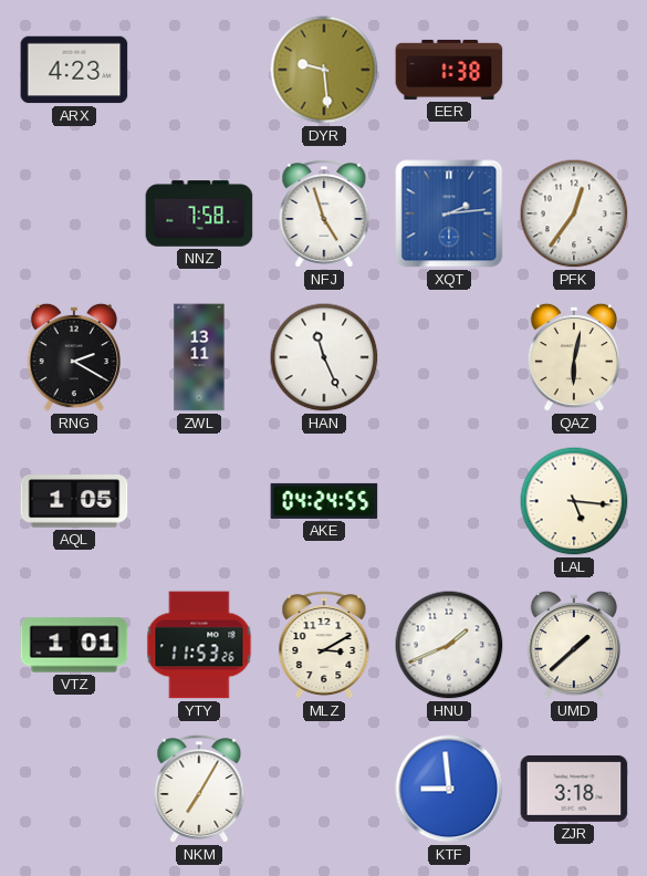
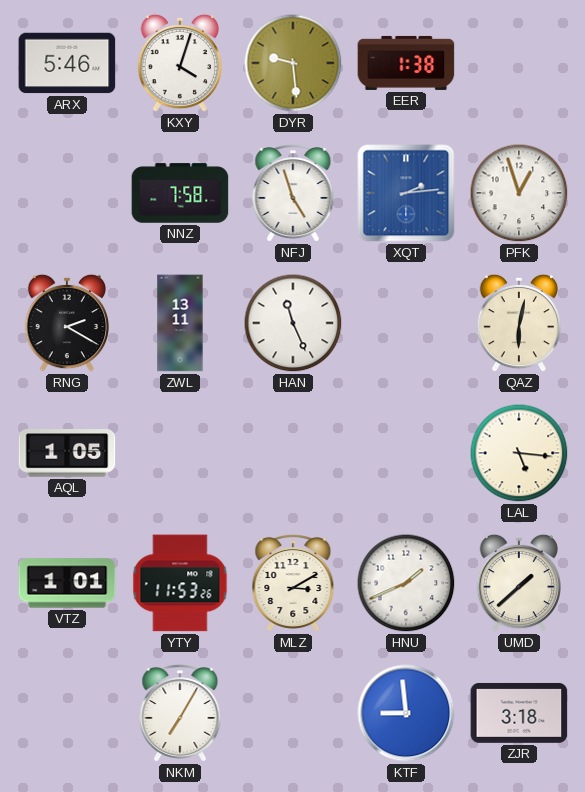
ARX: 4:23 -> 5:46
KXY: none -> 4:03
PFK: 12:36 -> 12:57
AKE: 04:24 -> none
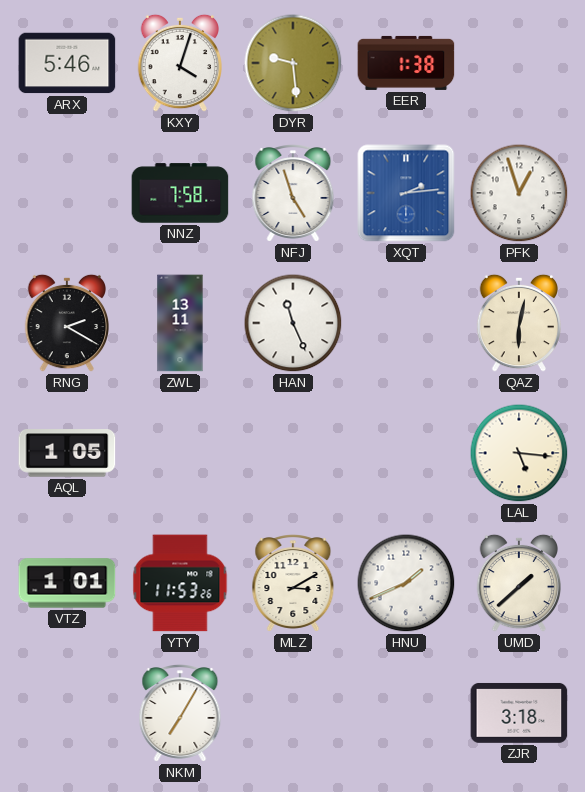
KTF: 8:59 -> none
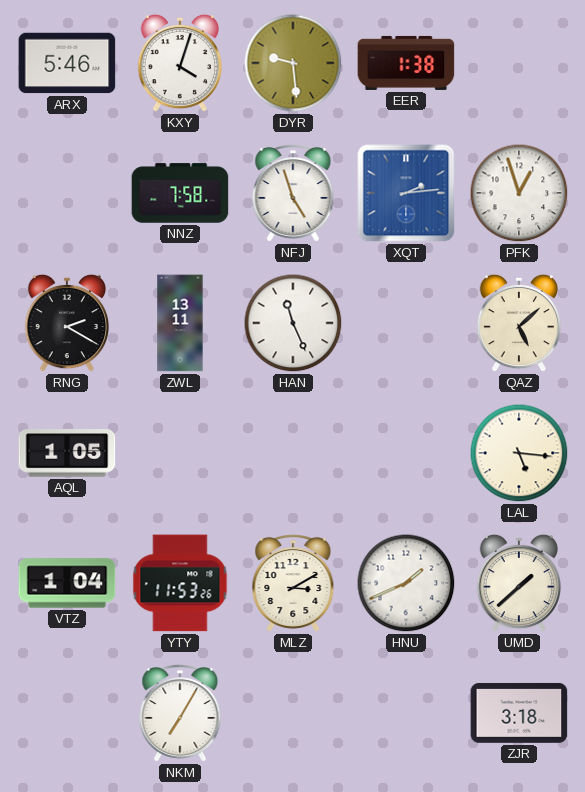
QAZ: 6:02 -> 5:08
VTZ: 1:01 -> 1:04
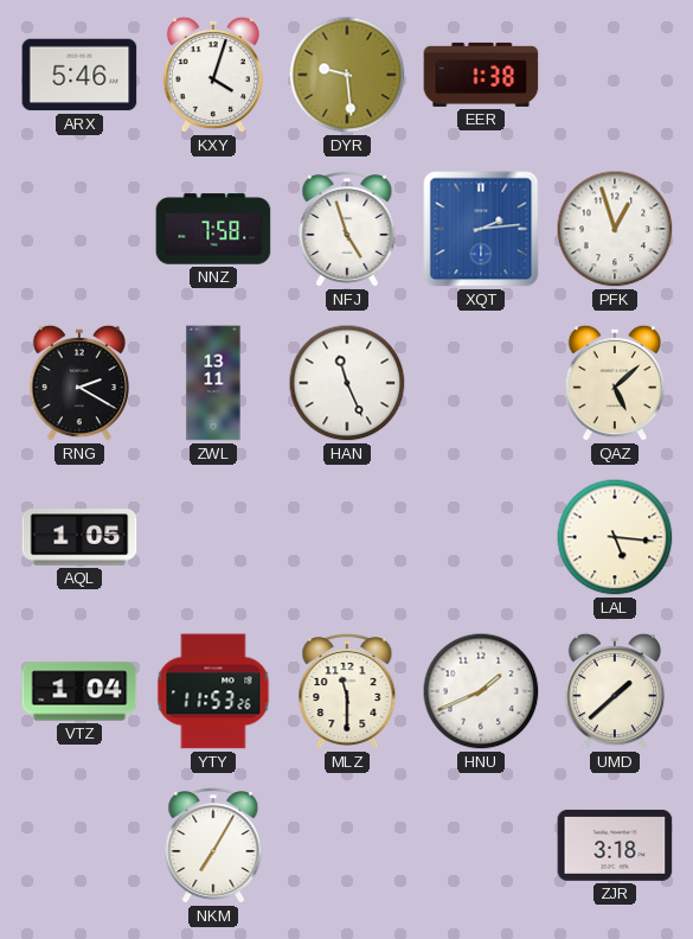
MLZ: 3:10 -> 11:30
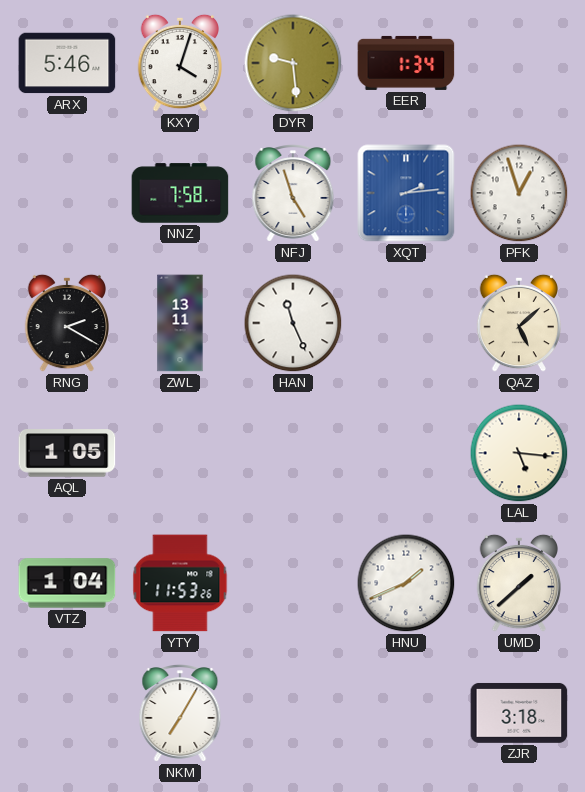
EER: 1:38 -> 1:34
MLZ: 11:30 -> none
